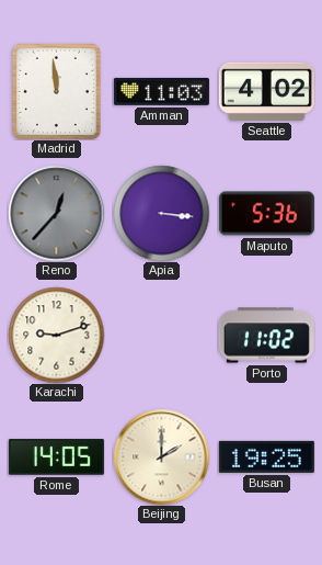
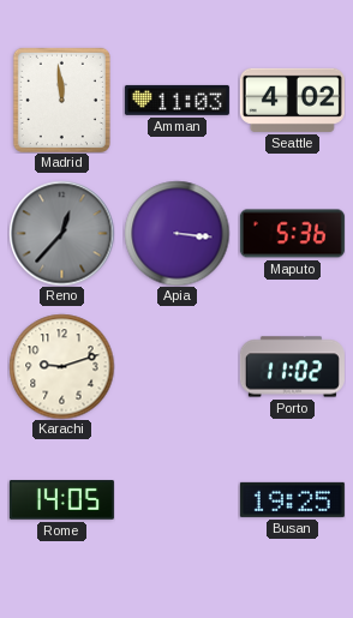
Beijing: 2:00 -> none
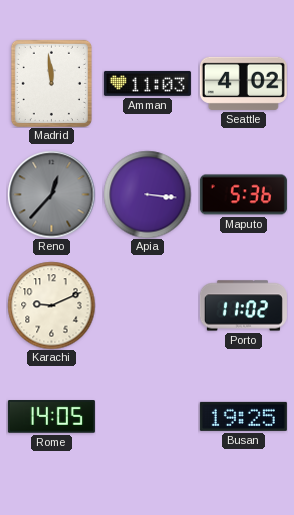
Karachi: 9:12 -> 9:11
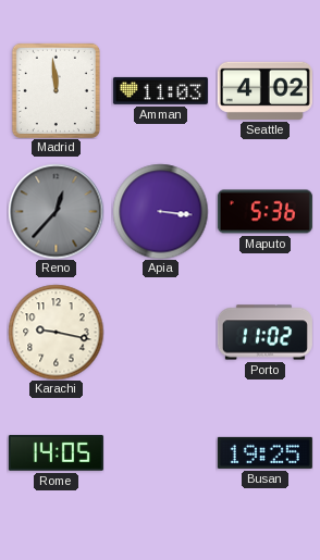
Karachi: 9:11 -> 9:17
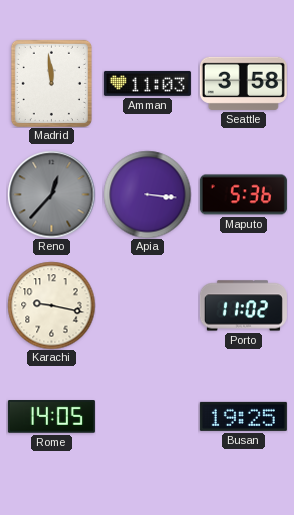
Seattle: 4:02 -> 3:58
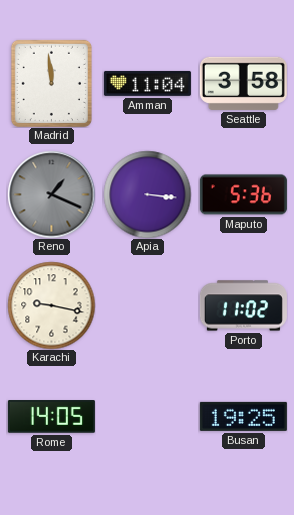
Amman: 11:03 -> 11:04
Reno: 12:37 -> 1:19
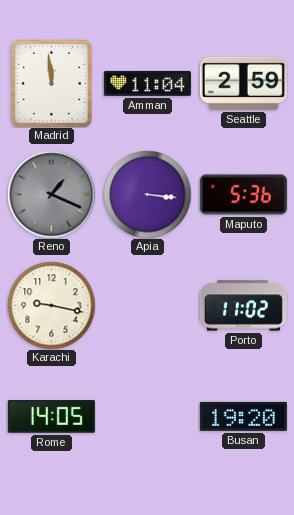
Seattle: 3:58 -> 2:59
Busan: 19:25 -> 19:20
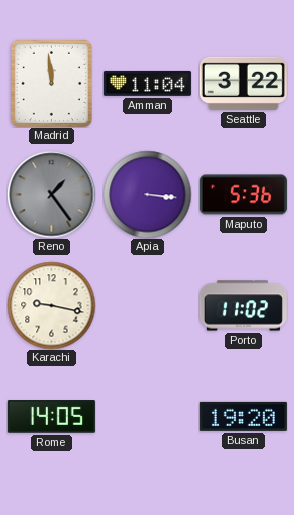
Seattle: 2:59 -> 3:22
Reno: 1:19 -> 1:24
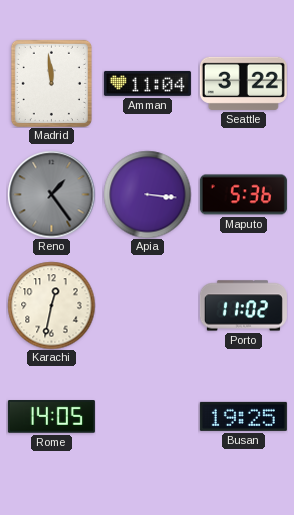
Karachi: 9:17 -> 12:32
Busan: 19:20 -> 19:25
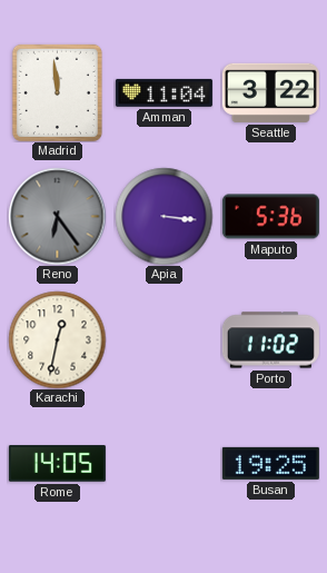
Reno: 1:24 -> 6:24
